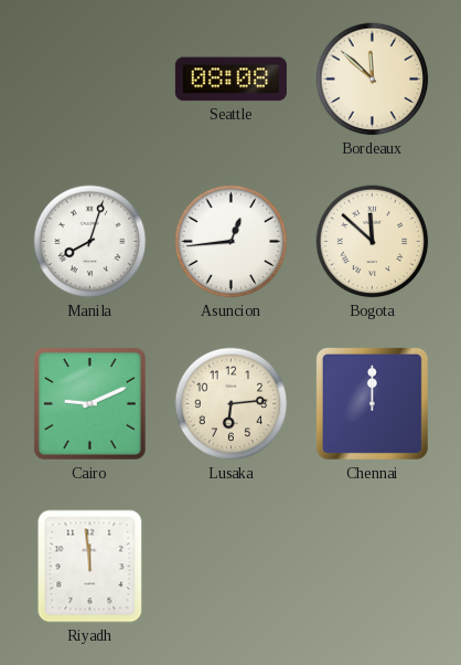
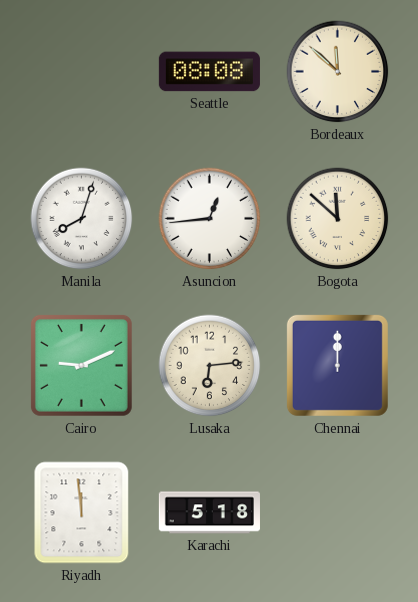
Karachi: none -> 5:18
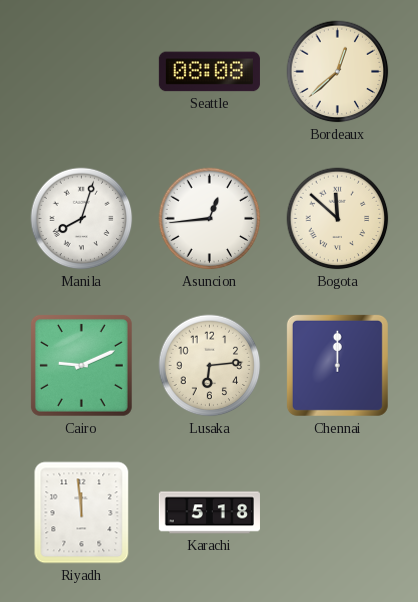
Bordeaux: 11:52 -> 12:38
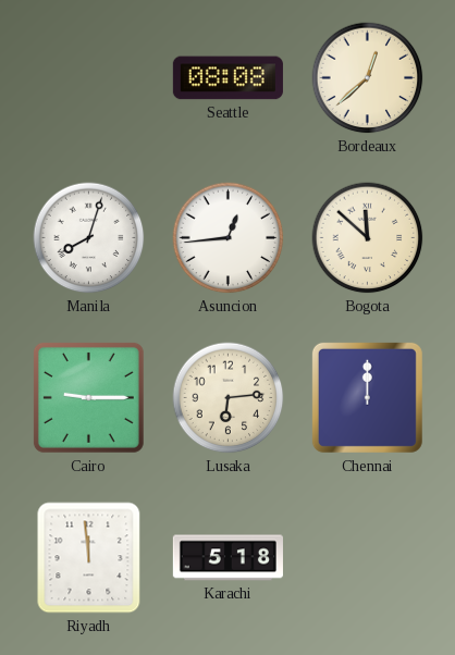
Cairo: 9:11 -> 9:15
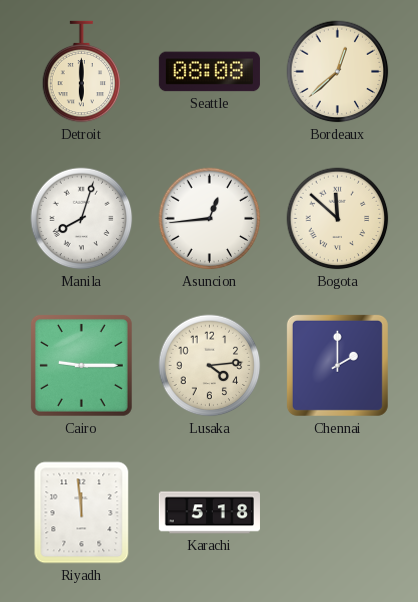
Detroit: none -> 6:00
Lusaka: 6:14 -> 4:14
Chennai: 12:00 -> 2:00
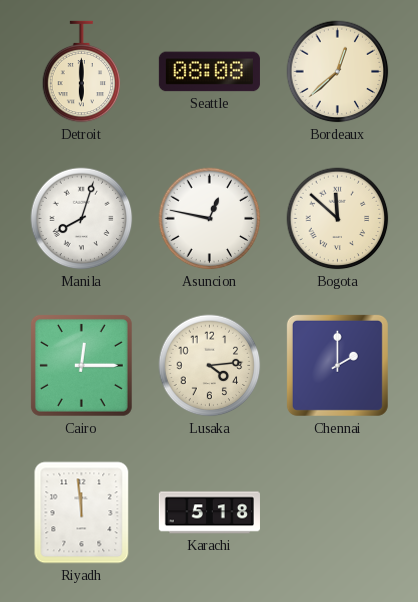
Asuncion: 12:44 -> 12:47
Cairo: 9:15 -> 12:15
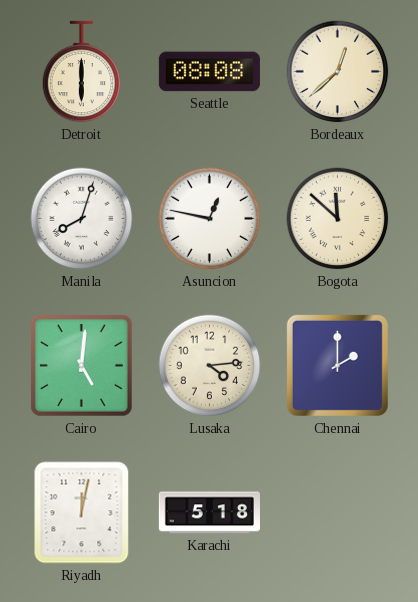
Cairo: 12:15 -> 5:01
Riyadh: 11:59 -> 12:02
